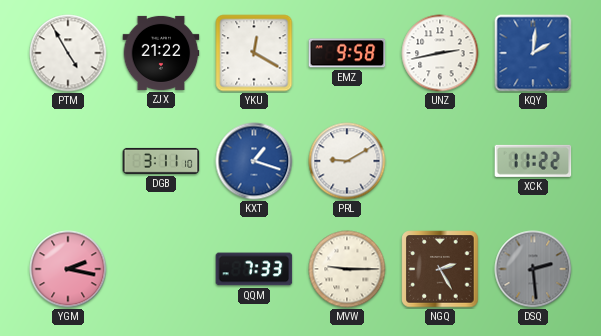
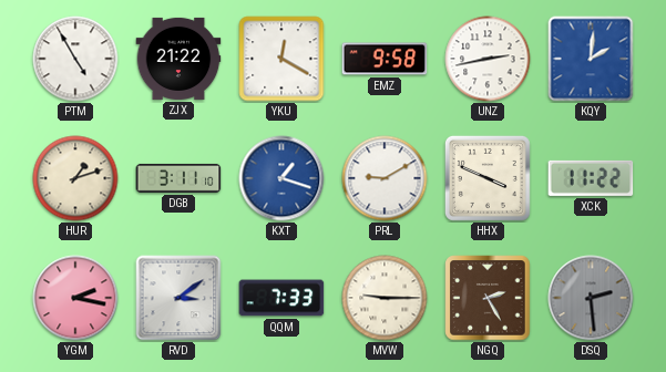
HUR: none -> 1:12
HHX: none -> 3:49
RVD: none -> 3:09
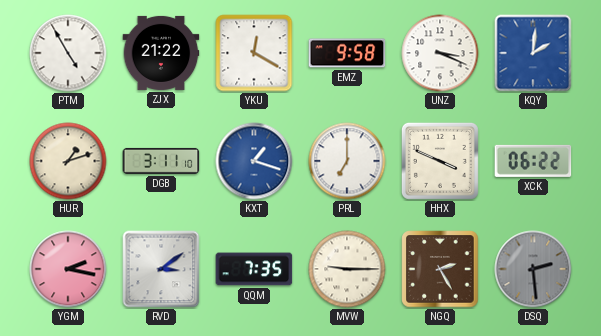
UNZ: 2:43 -> 3:19
PRL: 9:10 -> 7:00
XCK: 11:22 -> 06:22
QQM: 7:33 -> 7:35
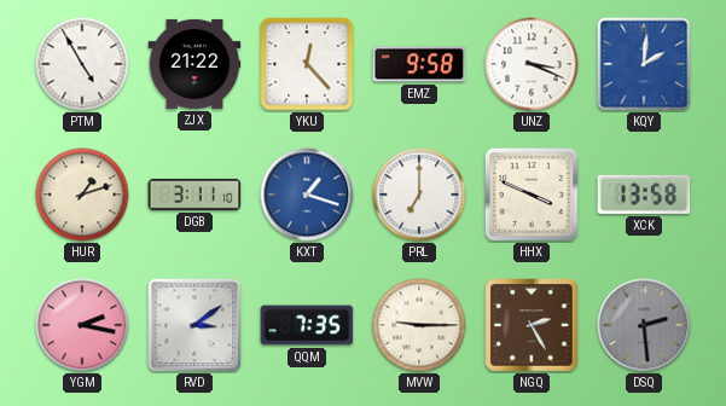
YKU: 12:20 -> 12:23
XCK: 06:22 -> 13:58
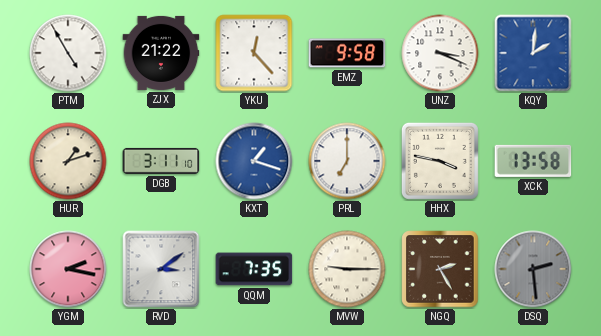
HHX: 3:49 -> 3:47
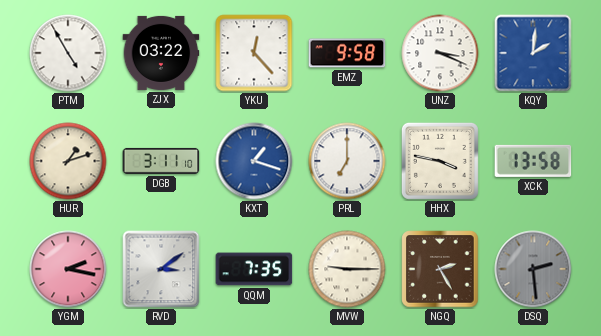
ZJX: 21:22 -> 03:22
